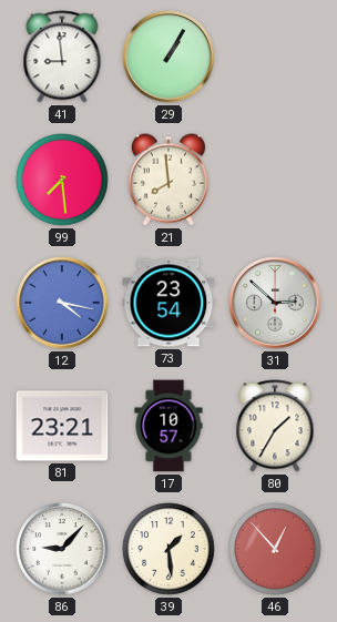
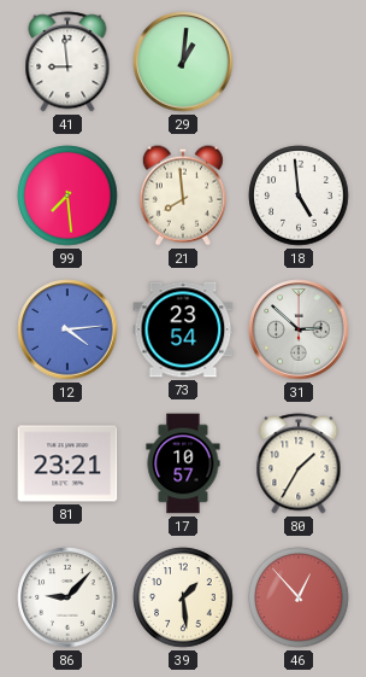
29: 1:05 -> 1:01
18: none -> 4:59
12: 4:17 -> 4:14
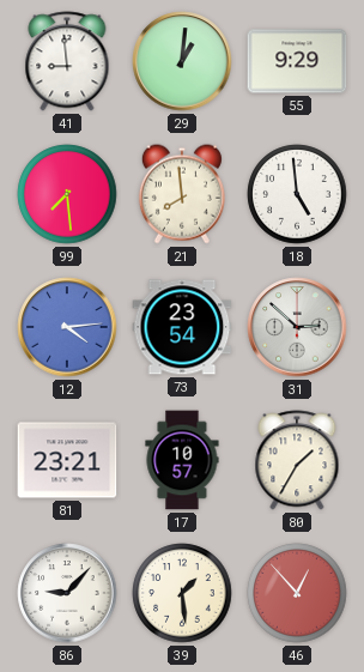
55: none -> 9:29
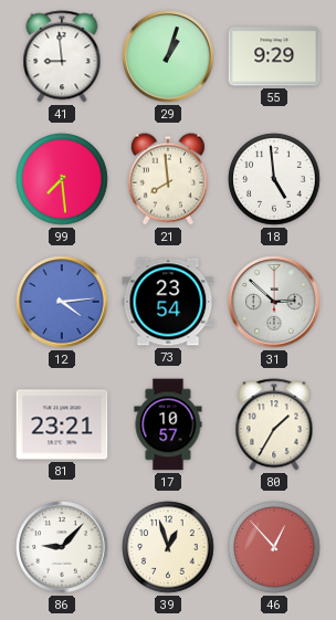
29: 1:01 -> 1:03
39: 1:29 -> 12:57
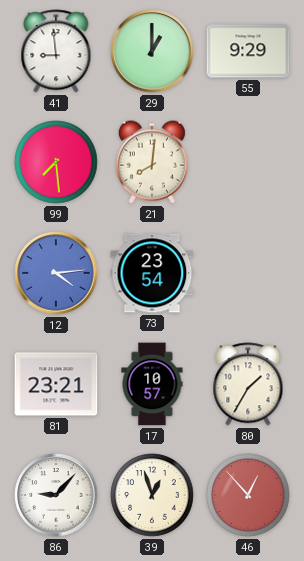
29: 1:03 -> 1:00
21: 7:59 -> 8:01
18: 4:59 -> none
31: 2:52 -> none
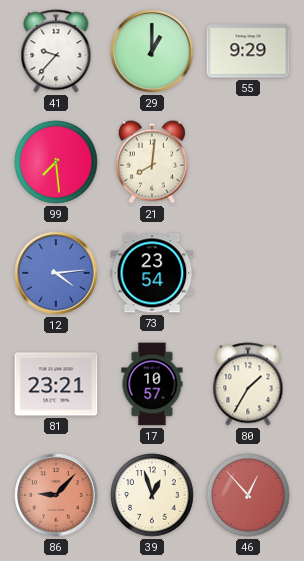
41: 8:59 -> 9:37
86 dial: white -> salmon
